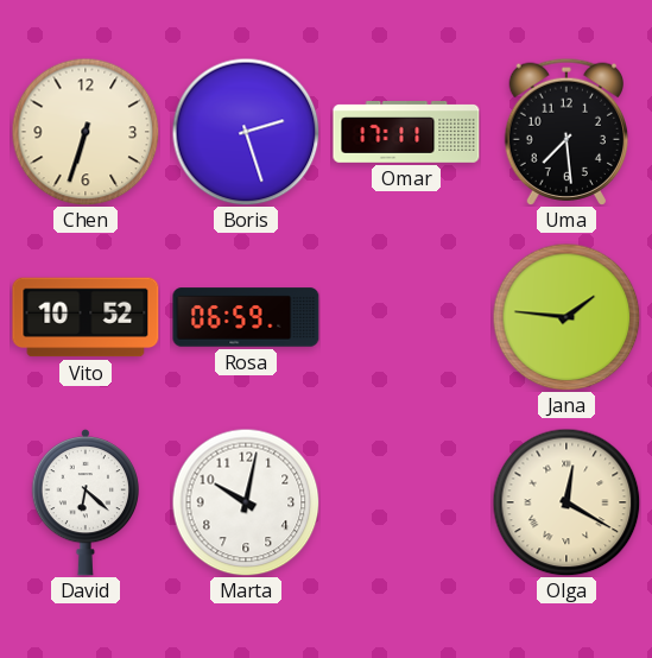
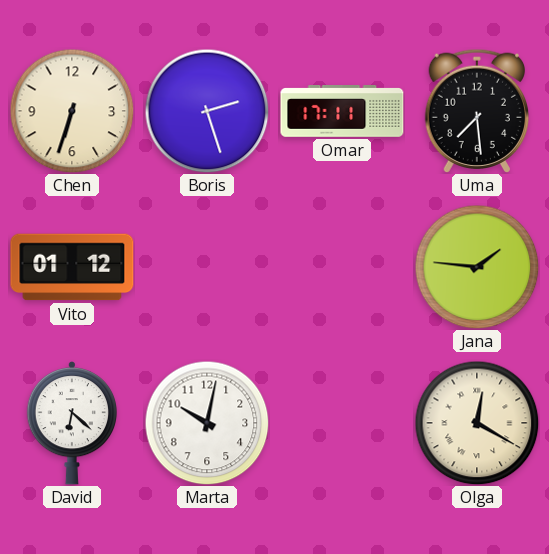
Vito: 10:52 -> 01:12
Rosa: 06:59 -> none
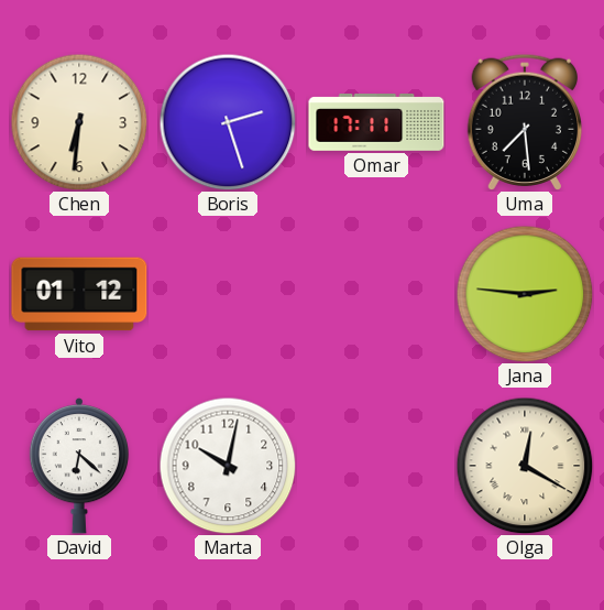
Chen: 6:33 -> 6:31
Jana: 1:46 -> 2:46
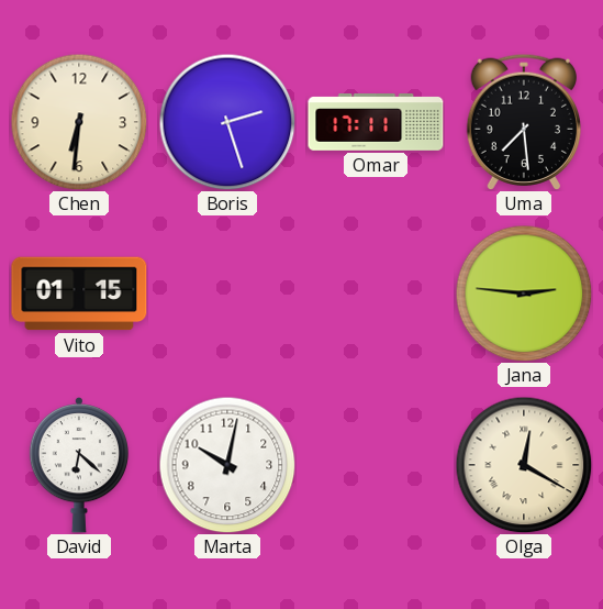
Vito: 01:12 -> 01:15
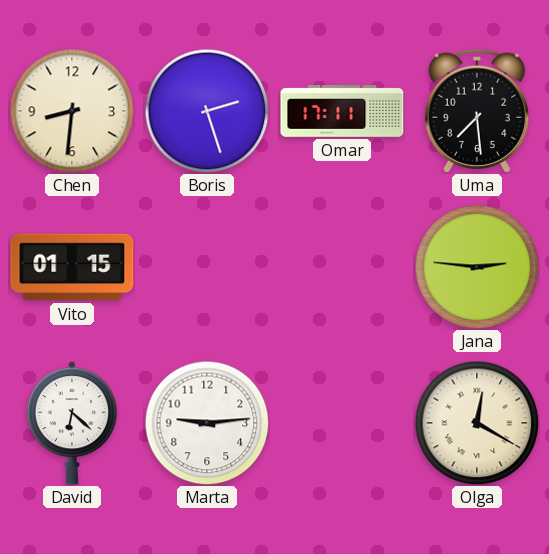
Chen: 6:31 -> 8:31
Marta: 10:02 -> 9:14
